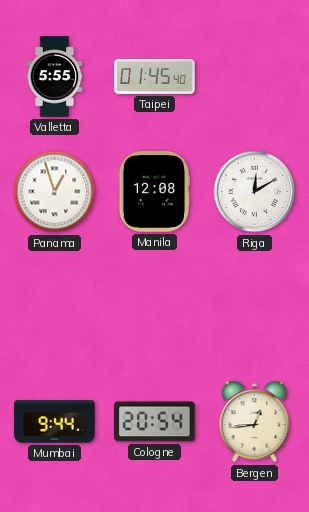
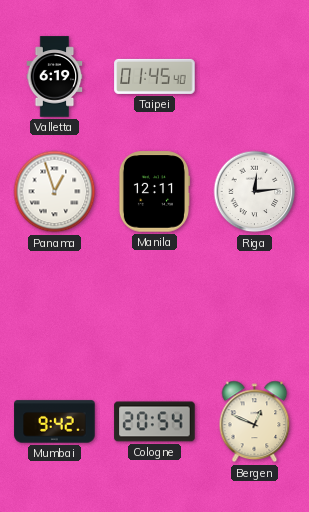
Valletta: 5:55 -> 6:19
Manila: 12:08 -> 12:11
Riga: 12:10 -> 12:14
Mumbai: 9:44 -> 9:42
Bergen: 12:44 -> 12:49
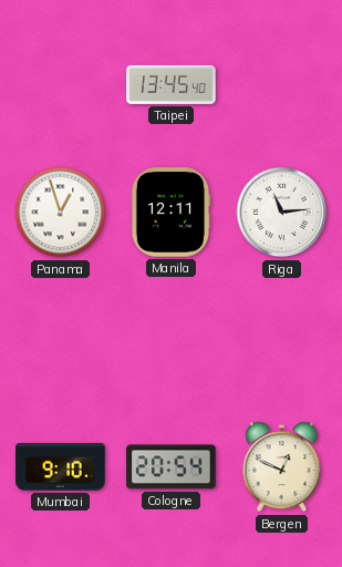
Valletta: 6:19 -> none
Taipei: 01:45 -> 13:45
Riga: 12:14 -> 11:14
Mumbai: 9:42 -> 9:10
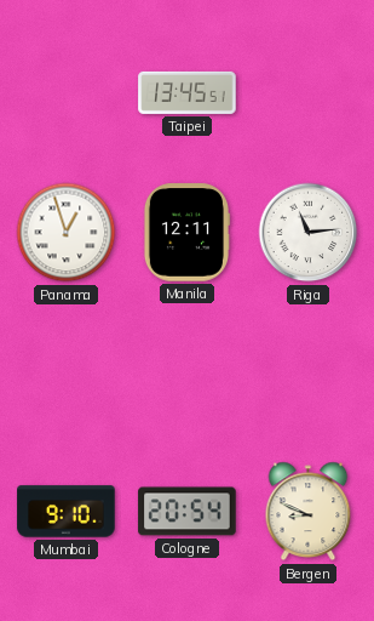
Taipei: 13:45:40 -> 13:45:51
Bergen: 12:49 -> 8:49
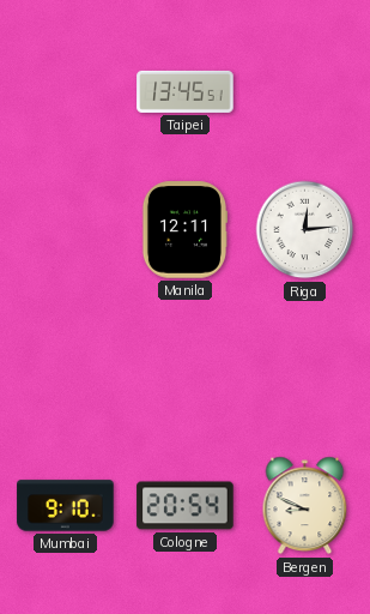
Panama: 12:57 -> none
Riga: 11:14 -> 12:14
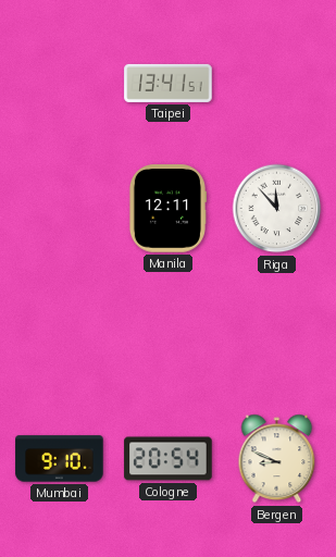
Taipei: 13:45 -> 13:41
Riga: 12:14 -> 11:53
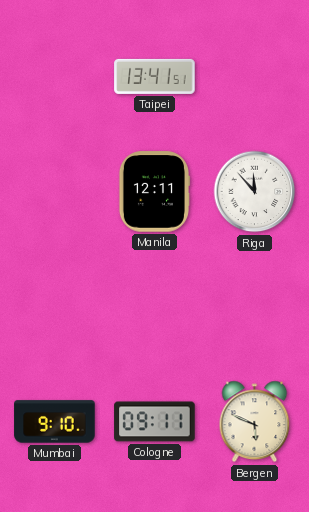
Cologne: 20:54 -> 09:11
Bergen: 8:49 -> 5:49
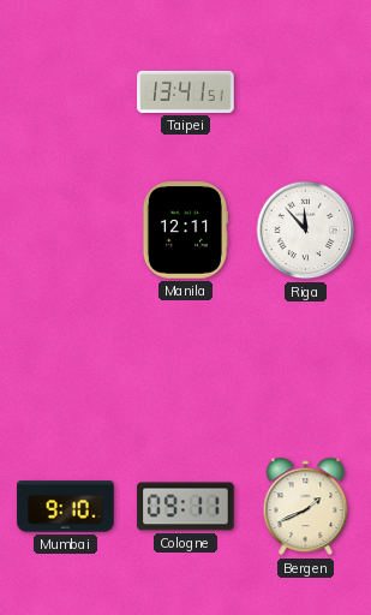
Bergen: 5:49 -> 1:41
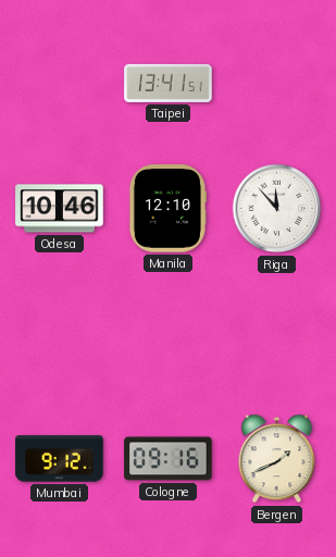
Odesa: none -> 10:46
Manila: 12:11 -> 12:10
Mumbai: 9:10 -> 9:12
Cologne: 09:11 -> 09:16
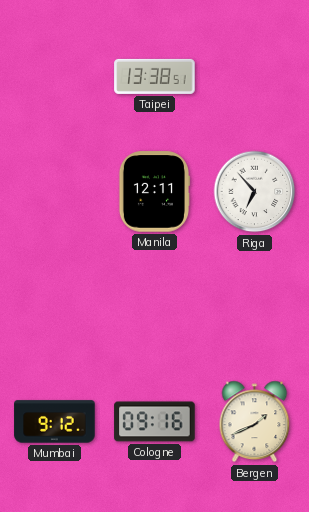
Taipei: 13:41 -> 13:38
Odesa: 10:46 -> none
Manila: 12:10 -> 12:11
Riga: 11:53 -> 6:53
